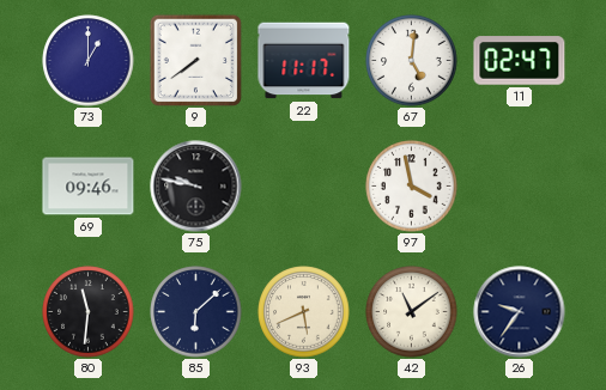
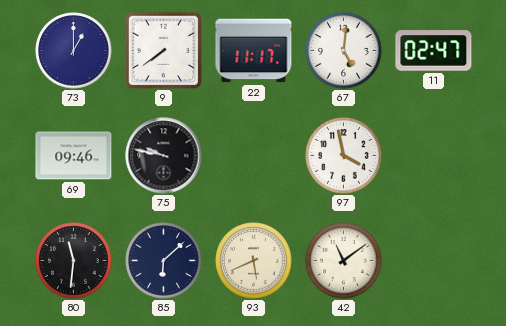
26: 9:36 -> none
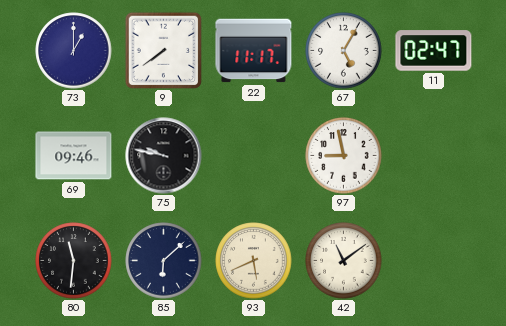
67: 5:01 -> 5:05
97: 3:58 -> 8:58
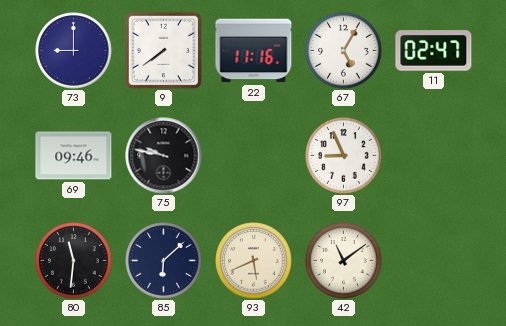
73: 1:00 -> 9:00
22: 11:17 -> 11:16
97: 8:58 -> 8:56
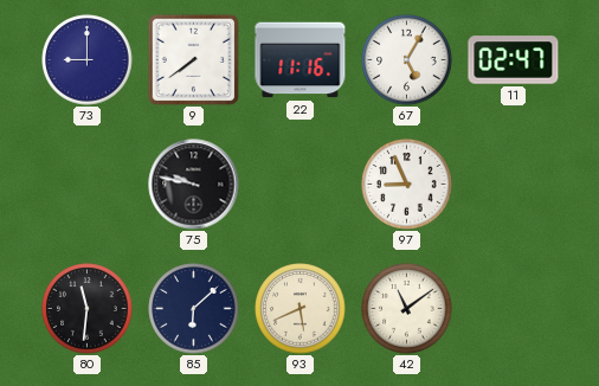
69: 09:46 -> none
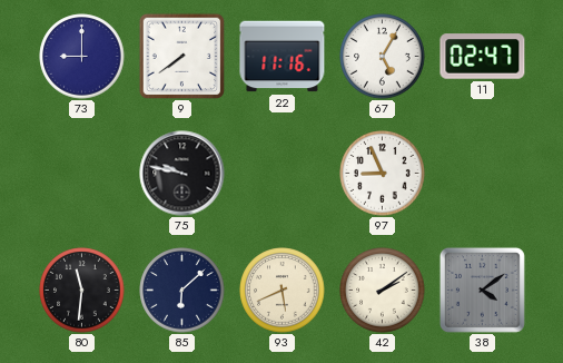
42: 11:09 -> 2:09
38: none -> 4:09
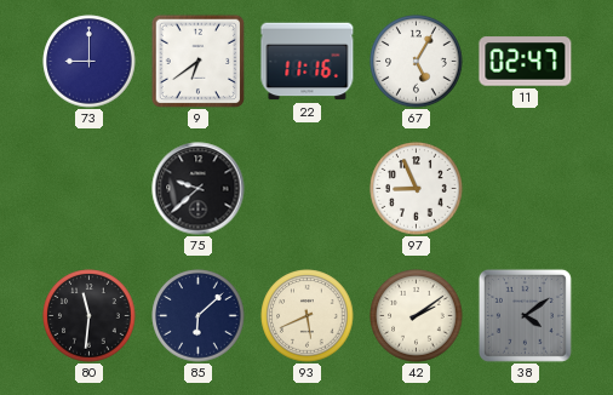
9: 7:39 -> 6:39
75: 9:47 -> 9:38
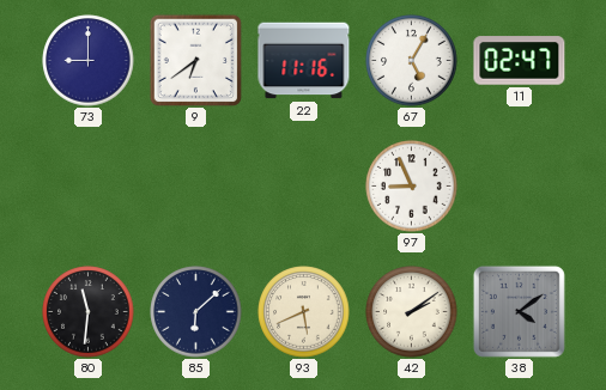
75: 9:38 -> none
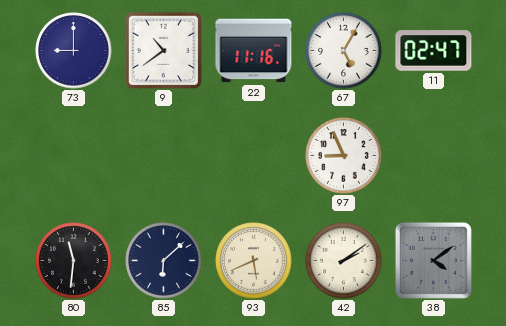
9: 6:39 -> 10:39
